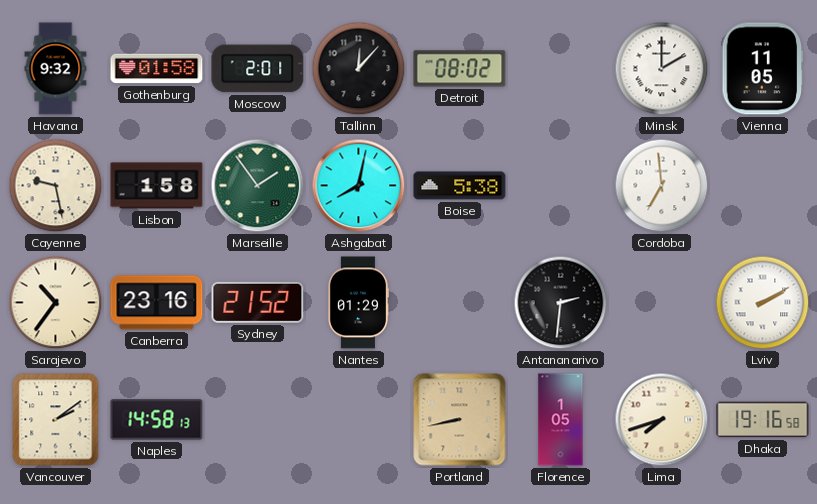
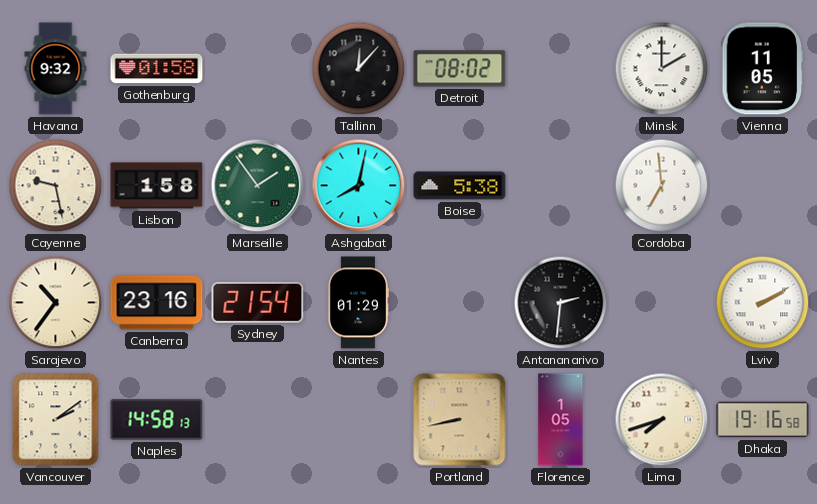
Moscow: 2:01 -> none
Sydney: 21:52 -> 21:54
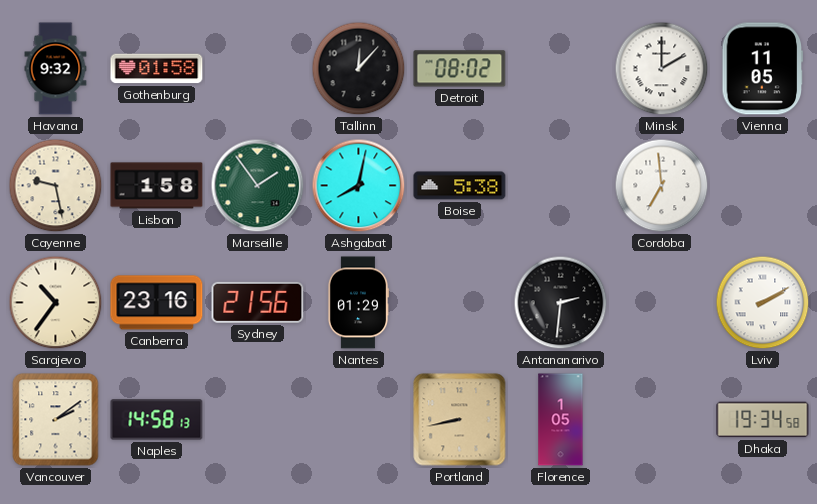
Sydney: 21:54 -> 21:56
Lima: 7:42 -> none
Dhaka: 19:16 -> 19:34
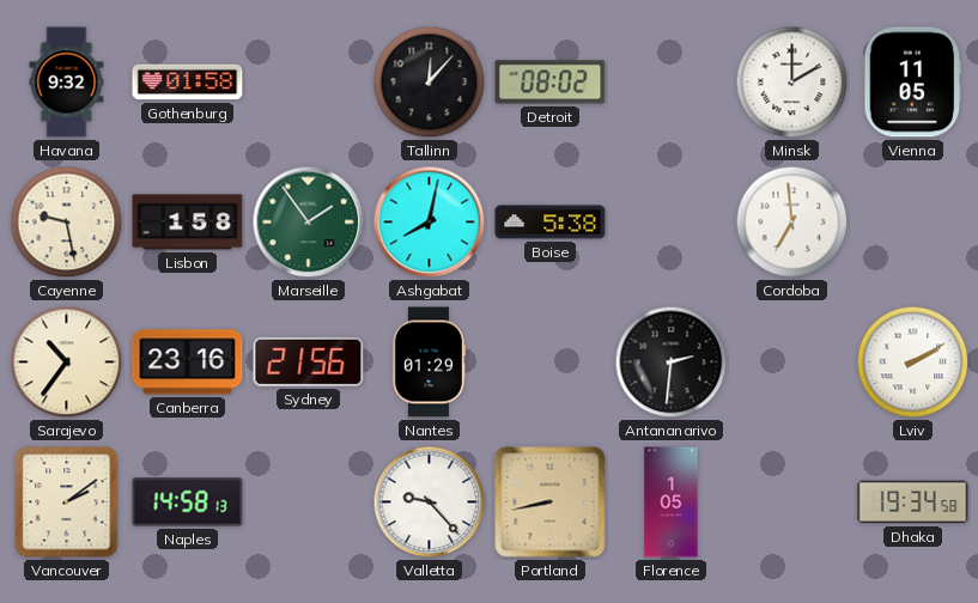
Valletta: none -> 9:23
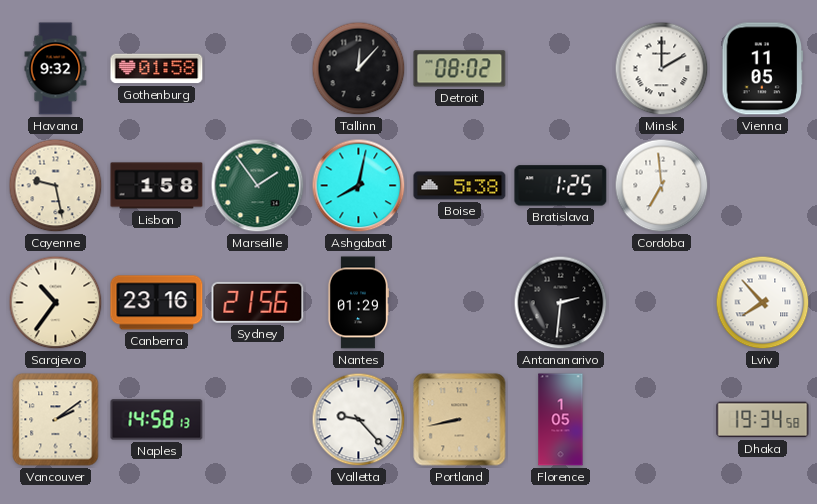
Bratislava: none -> 1:25
Lviv: 2:10 -> 7:53
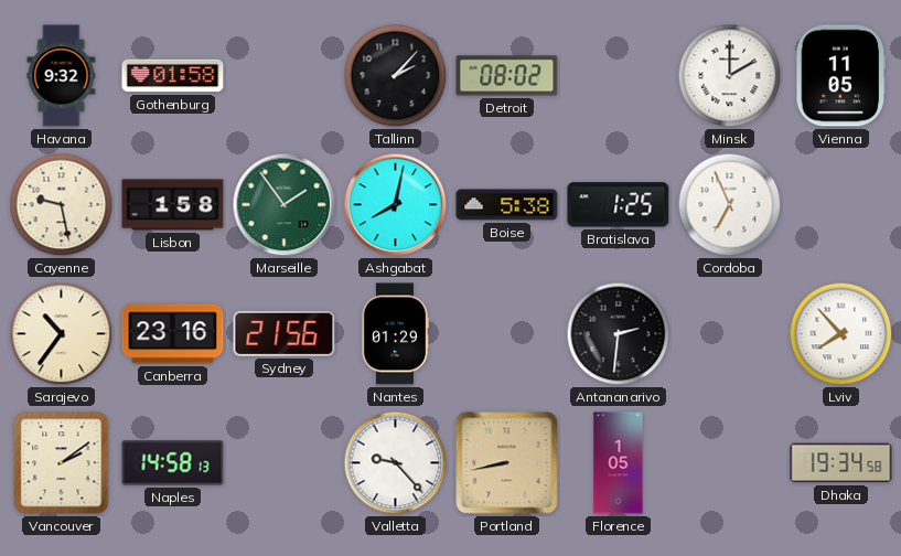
Tallinn: 12:07 -> 2:07
Cordoba: 6:59 -> 6:56
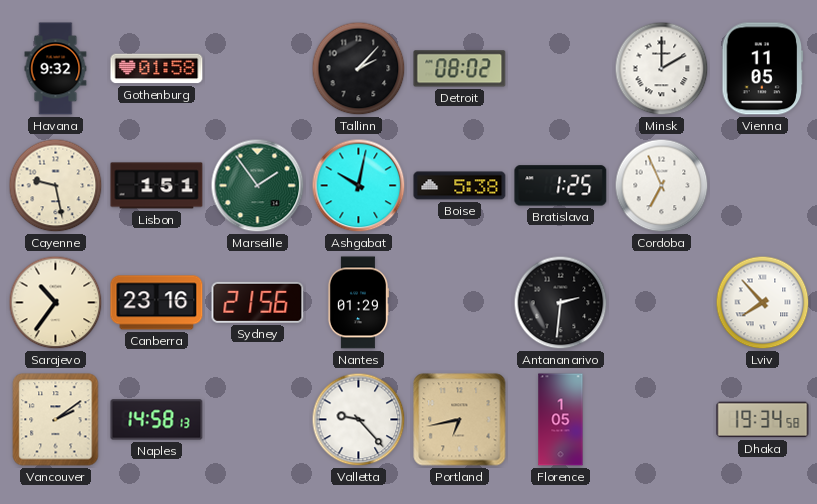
Lisbon: 1:58 -> 1:51
Ashgabat: 8:02 -> 10:02
Portland: 8:43 -> 6:43
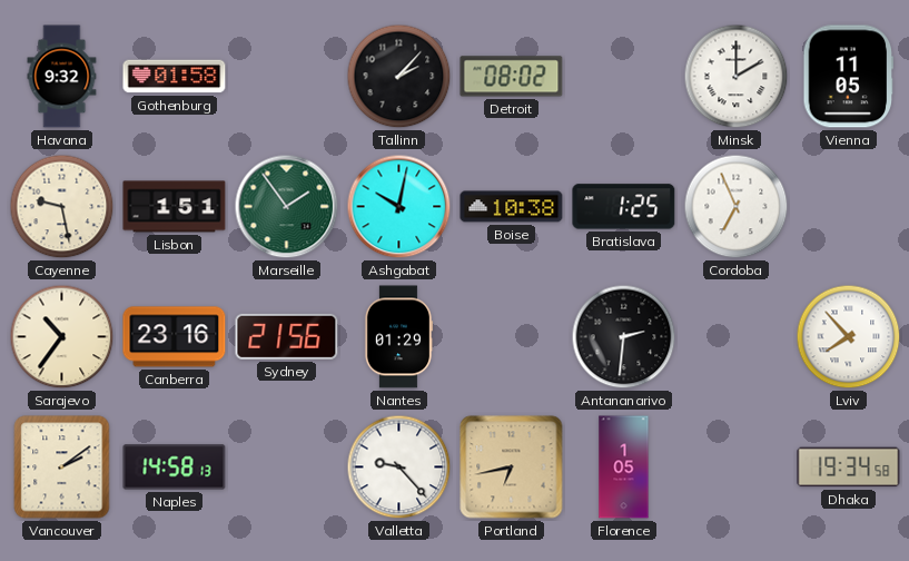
Boise: 5:38 -> 10:38
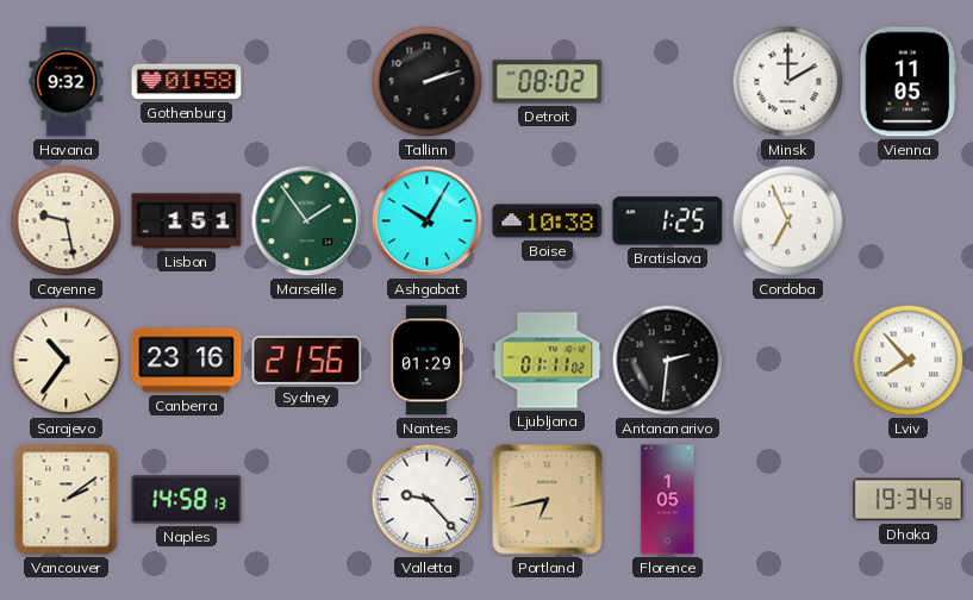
Tallinn: 2:07 -> 2:12
Ashgabat: 10:02 -> 10:05
Ljubljana: none -> 01:11
